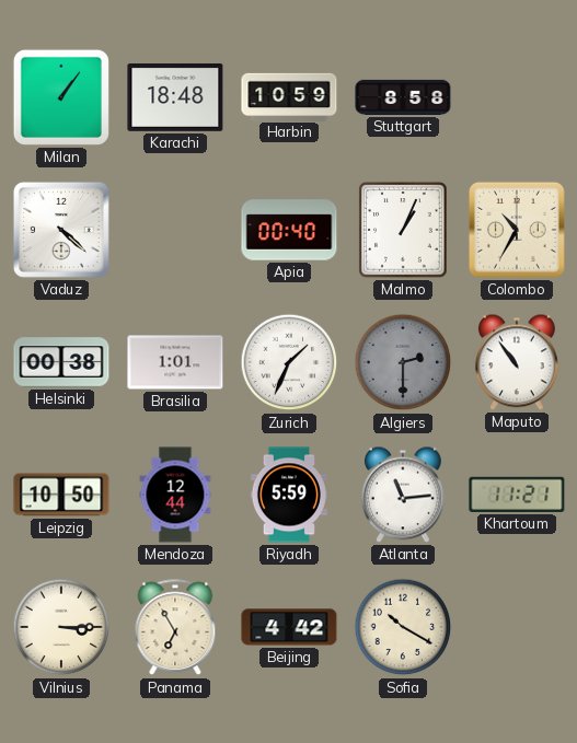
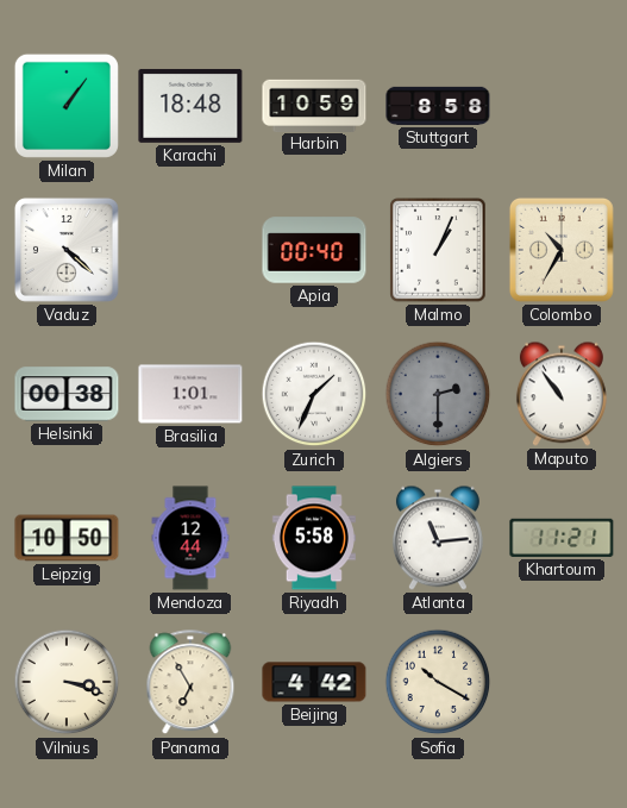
Riyadh: 5:59 -> 5:58
Vilnius: 3:15 -> 3:18
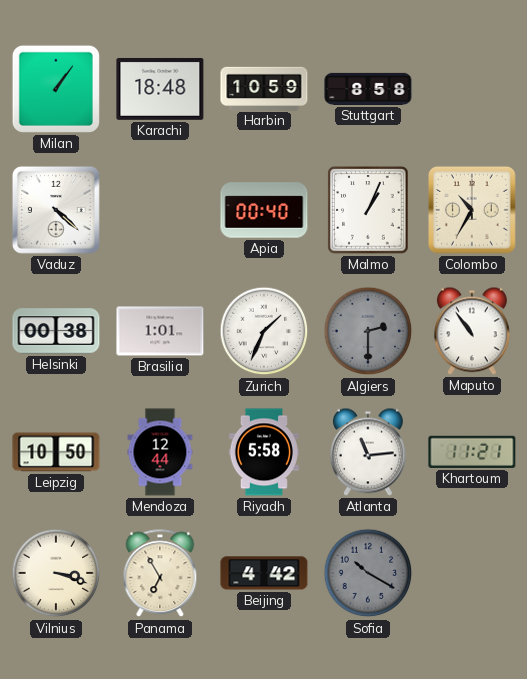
Sofia dial: cream -> grey
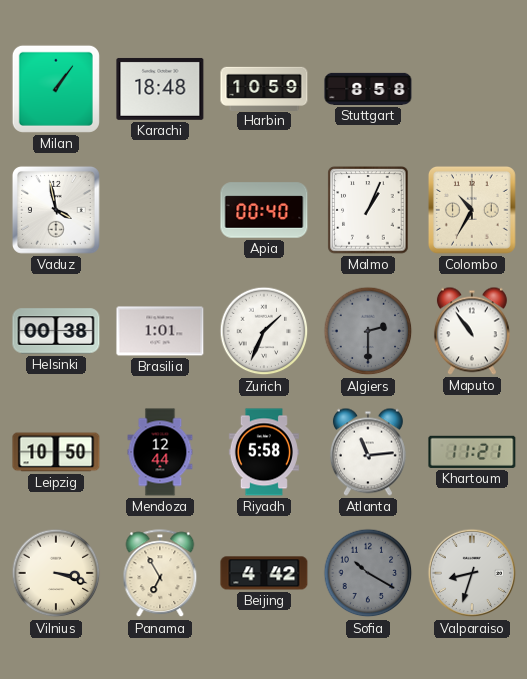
Vaduz: 4:22 -> 3:58
Valparaiso: none -> 8:33
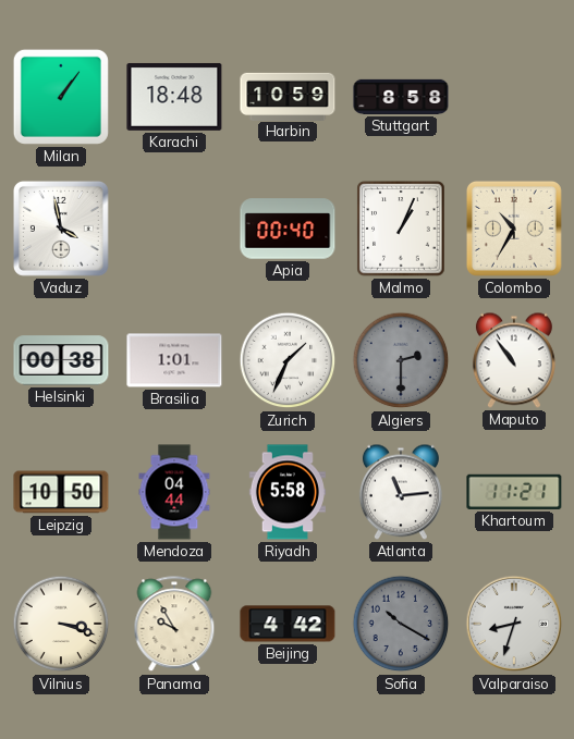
Mendoza: 12:44 -> 04:44
Panama: 6:55 -> 9:55
